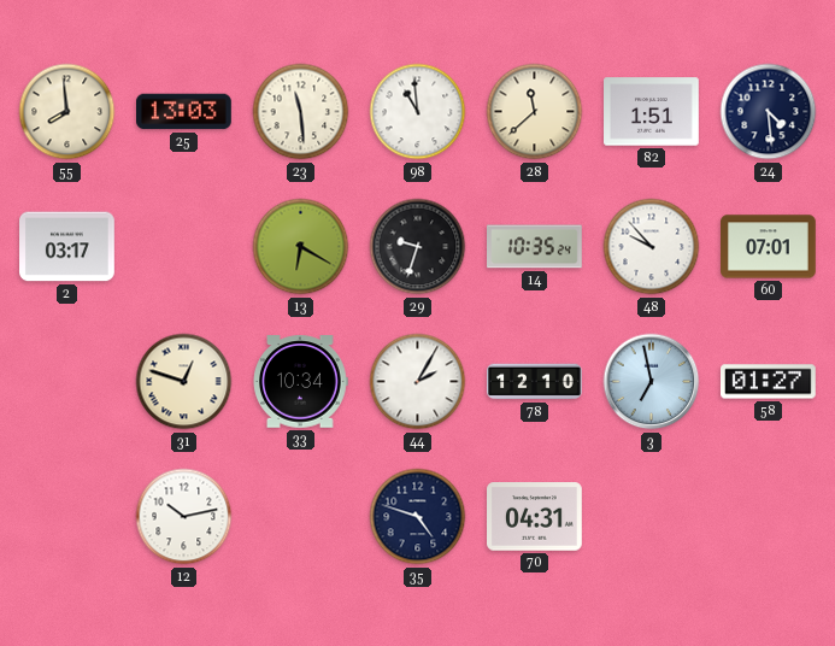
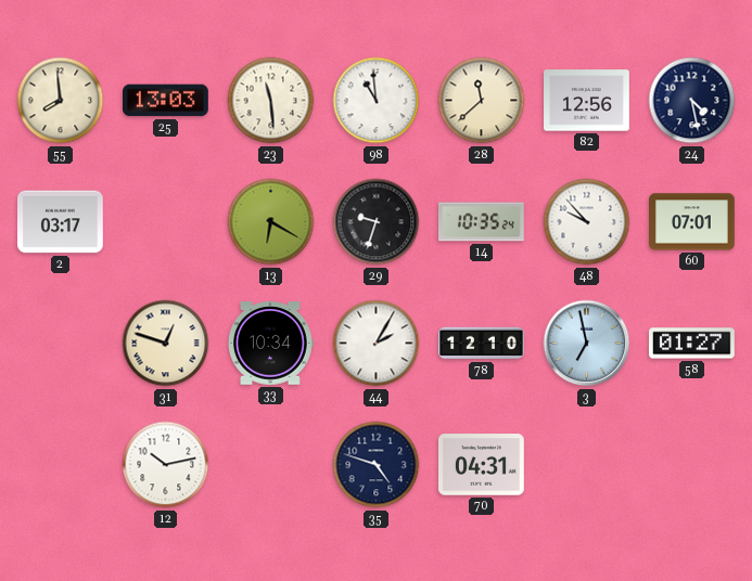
82: 1:51 -> 12:56
24: 4:29 -> 4:28
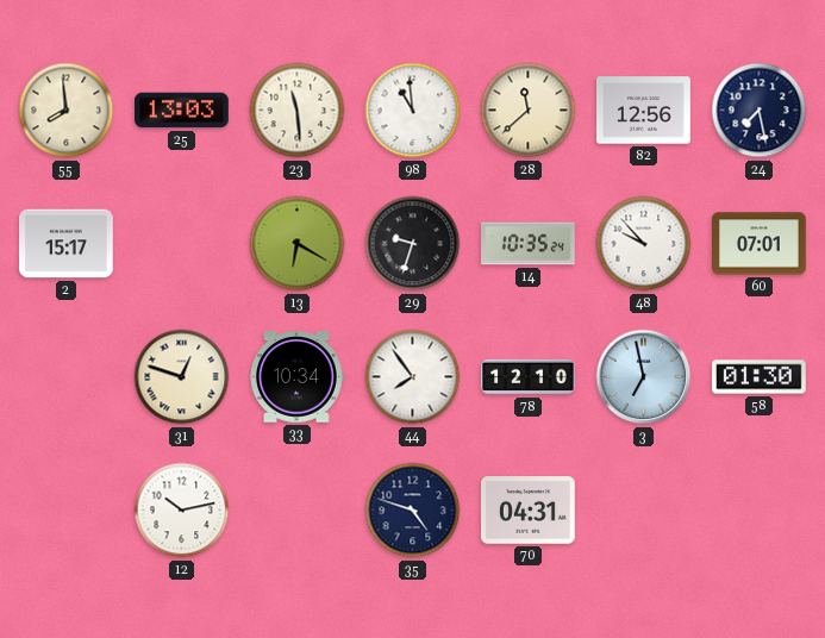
24: 4:28 -> 7:28
2: 03:17 -> 15:17
44: 2:05 -> 7:54
58: 01:27 -> 01:30
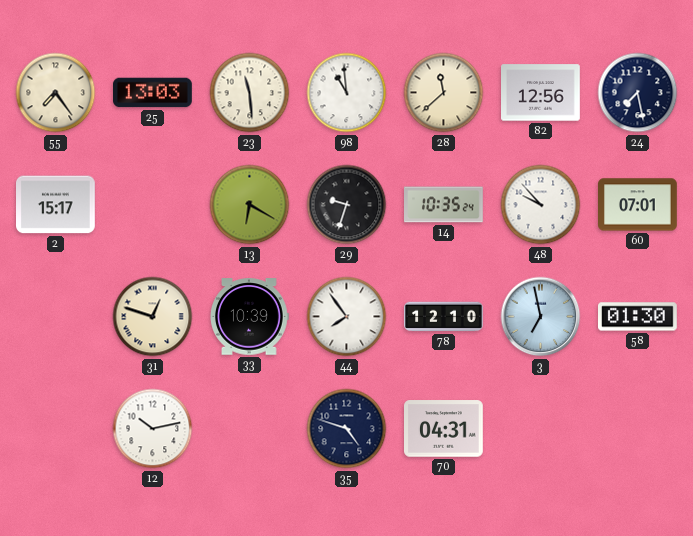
55: 7:59 -> 7:24
33: 10:34 -> 10:39
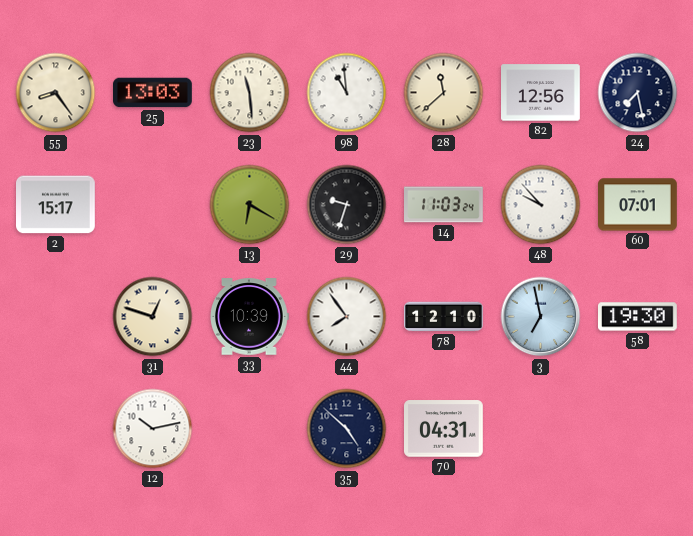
55: 7:24 -> 8:24
14: 10:35 -> 11:03
58: 01:30 -> 19:30
35: 4:48 -> 4:52
